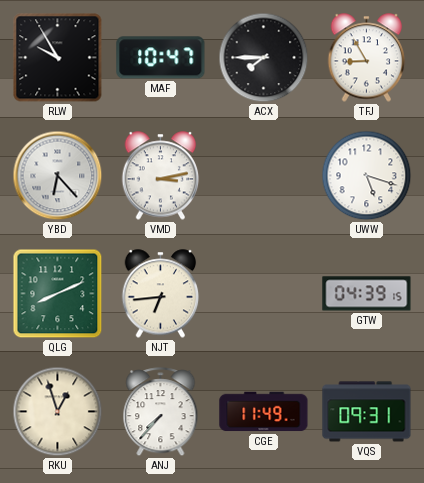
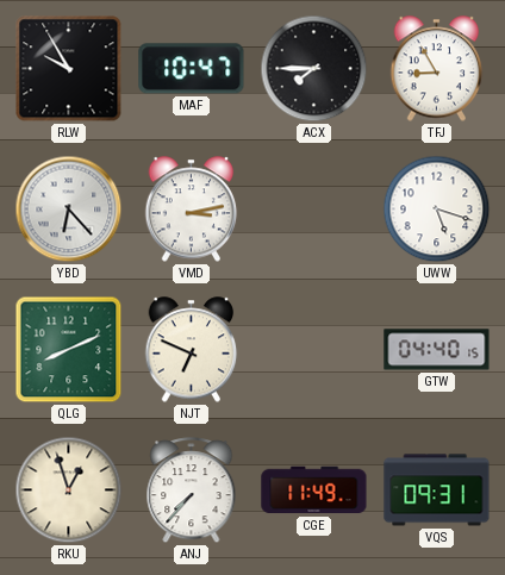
NJT: 6:44 -> 6:49
GTW: 04:39 -> 04:40
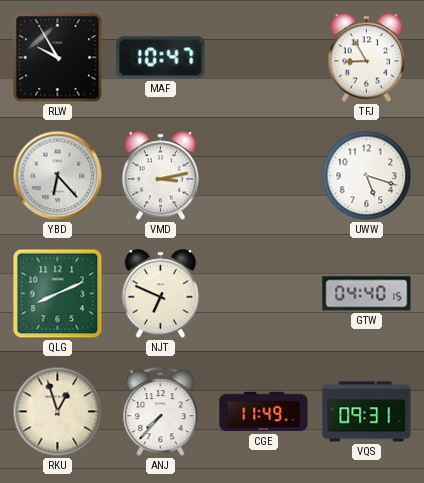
ACX: 7:45 -> none
